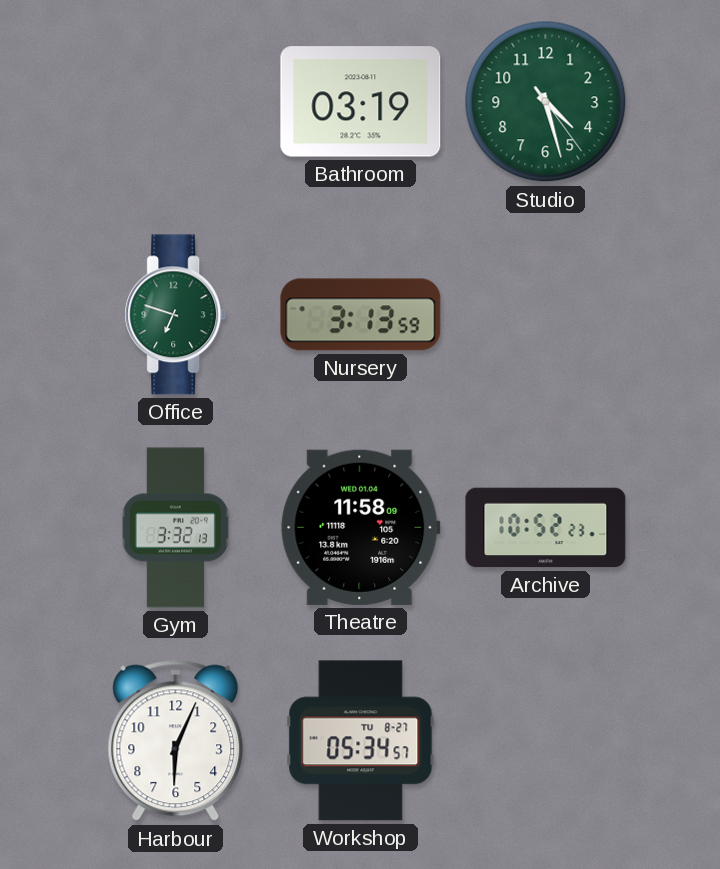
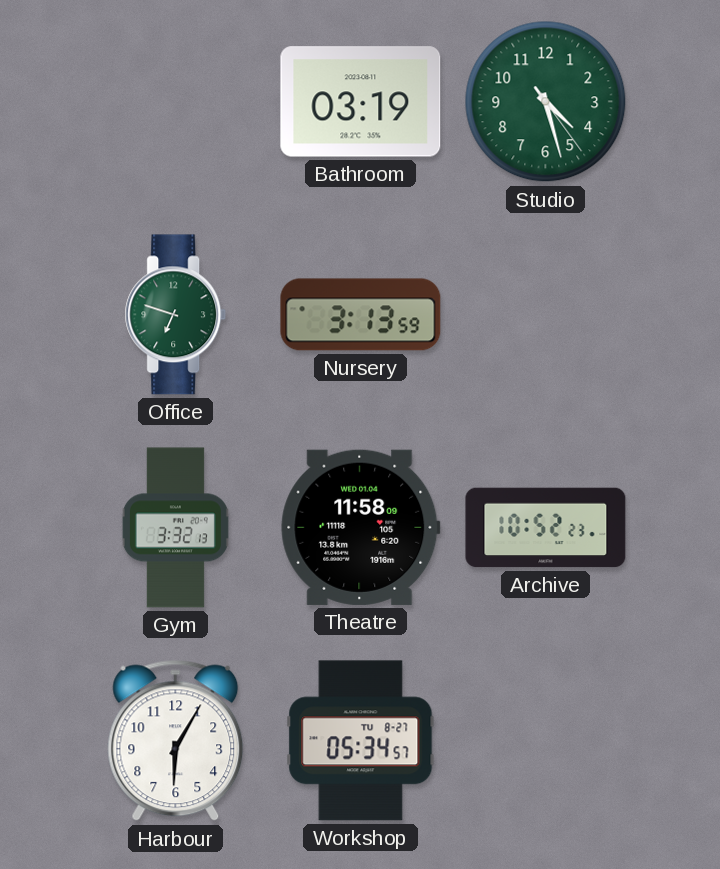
Harbour: 6:04 -> 6:05
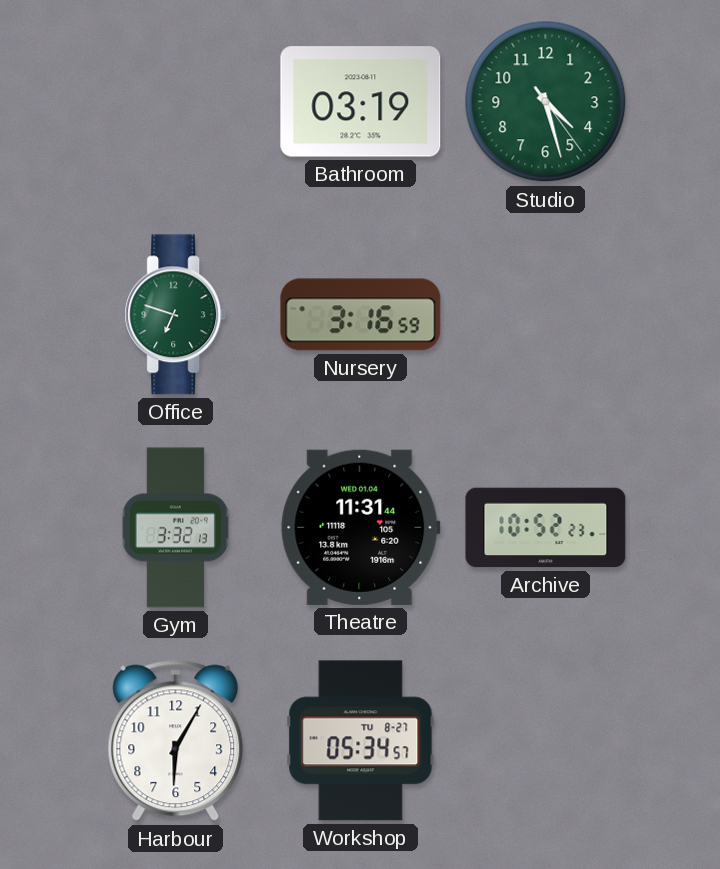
Nursery: 3:13 -> 3:16
Theatre: 11:58 -> 11:31
